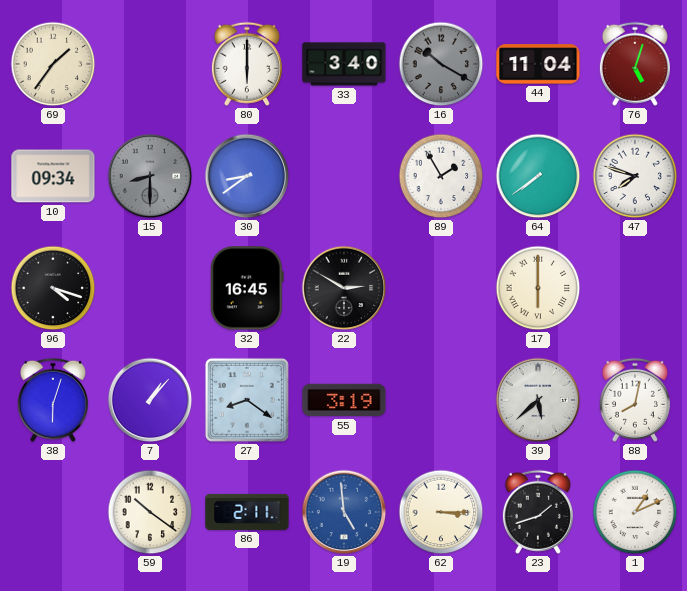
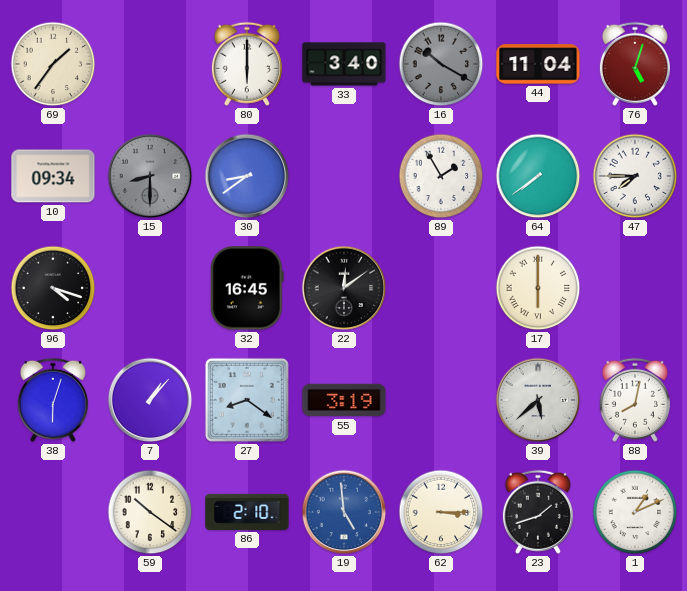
47: 7:48 -> 7:45
22: 2:50 -> 12:09
86: 2:11 -> 2:10
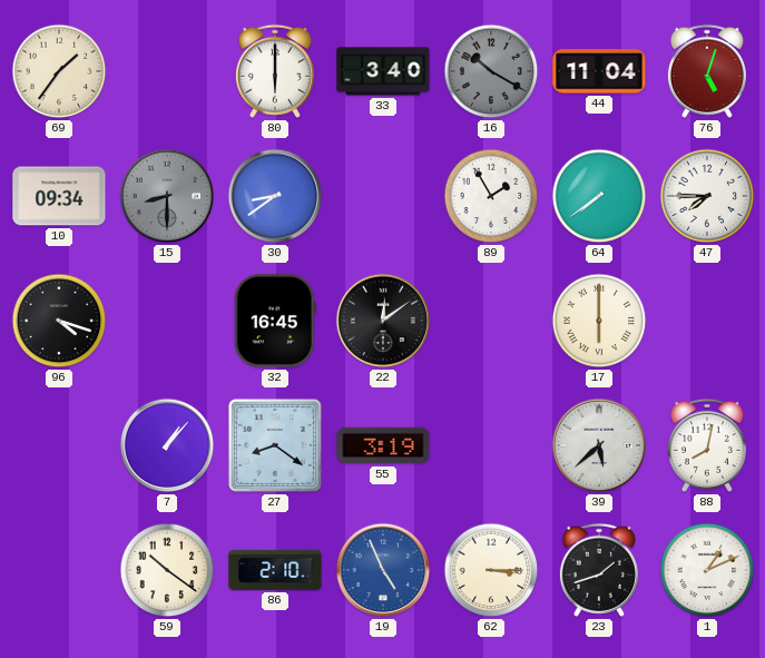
38: 6:03 -> none
19: 4:59 -> 4:56
